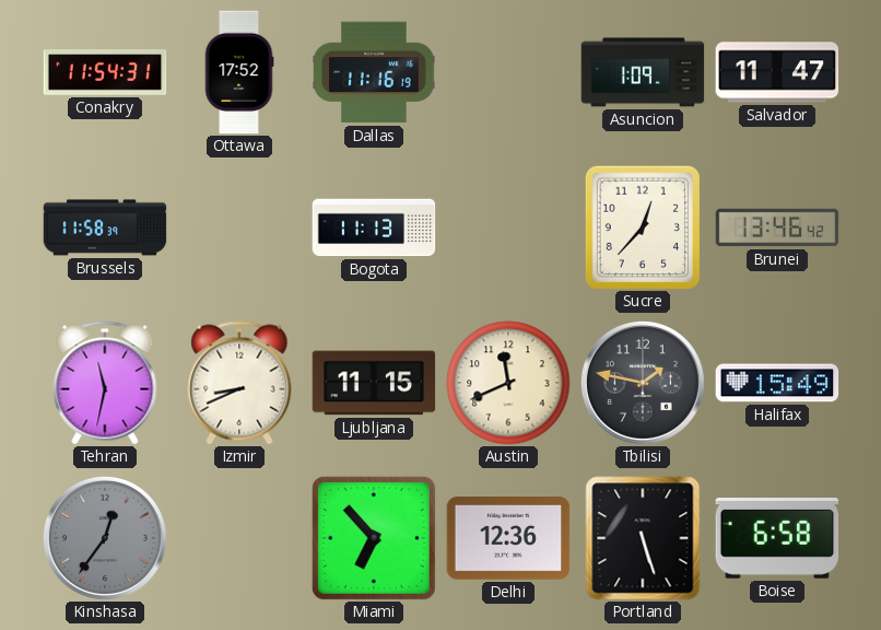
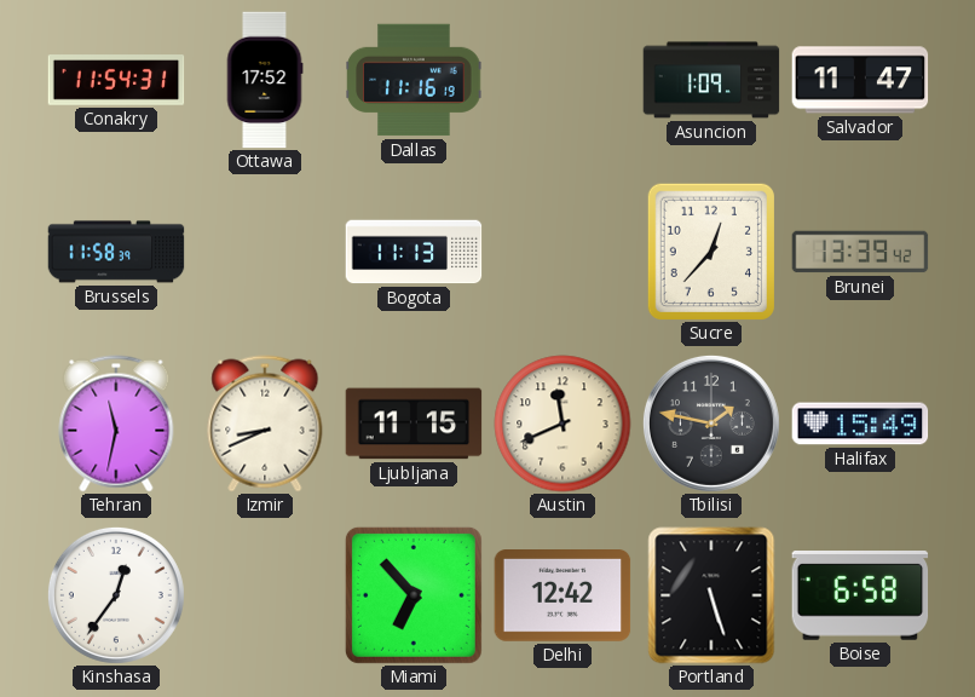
Brunei: 13:46 -> 13:39
Kinshasa dial: grey -> white
Delhi: 12:36 -> 12:42
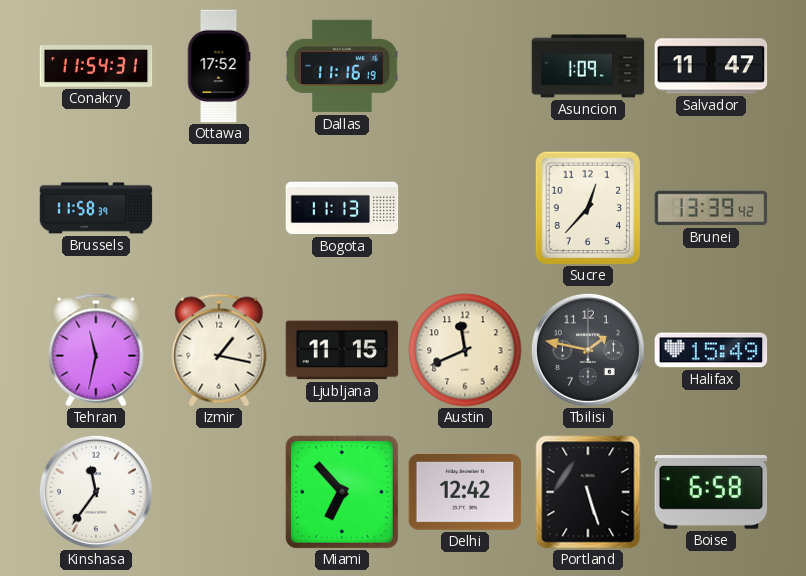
Izmir: 8:41 -> 1:17
Kinshasa: 12:36 -> 11:36
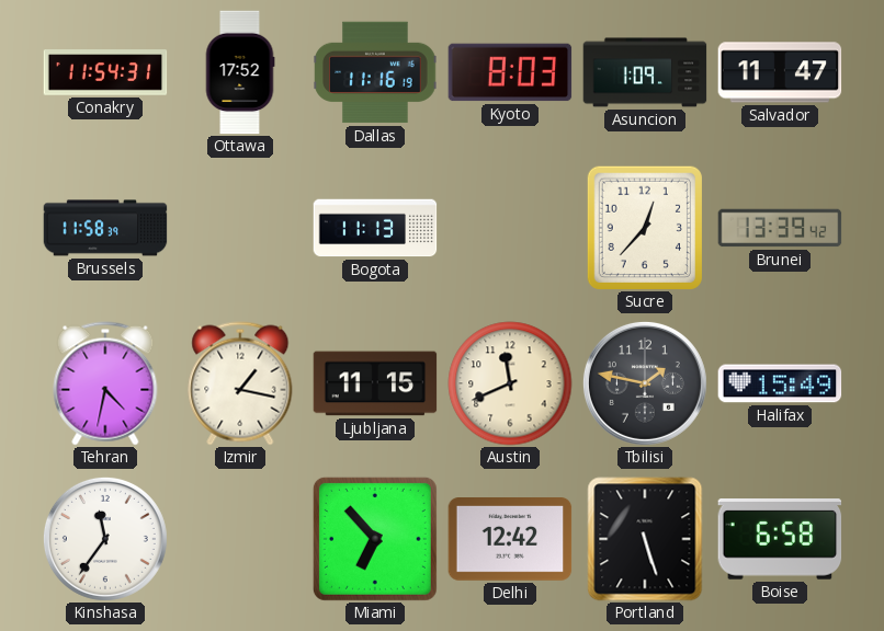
Kyoto: none -> 8:03
Tehran: 11:32 -> 4:32
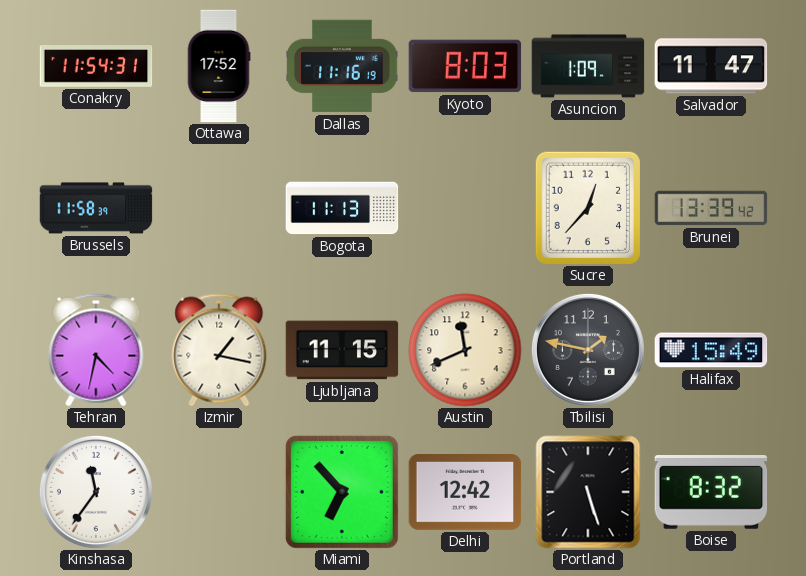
Boise: 6:58 -> 8:32
